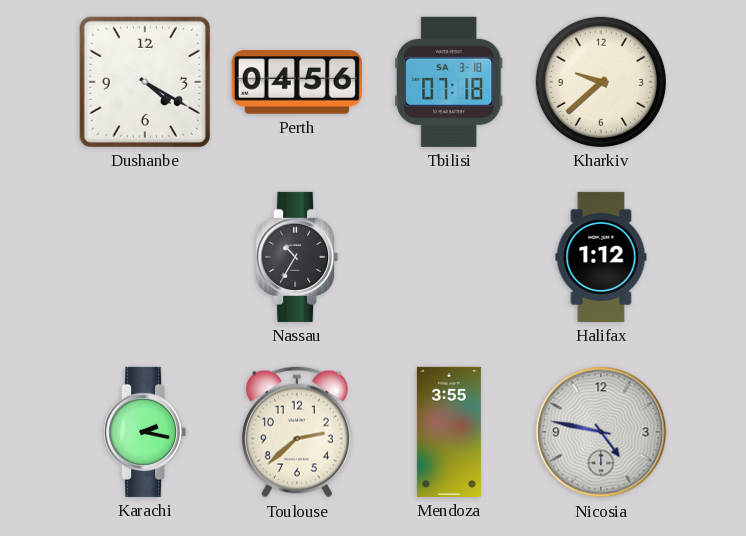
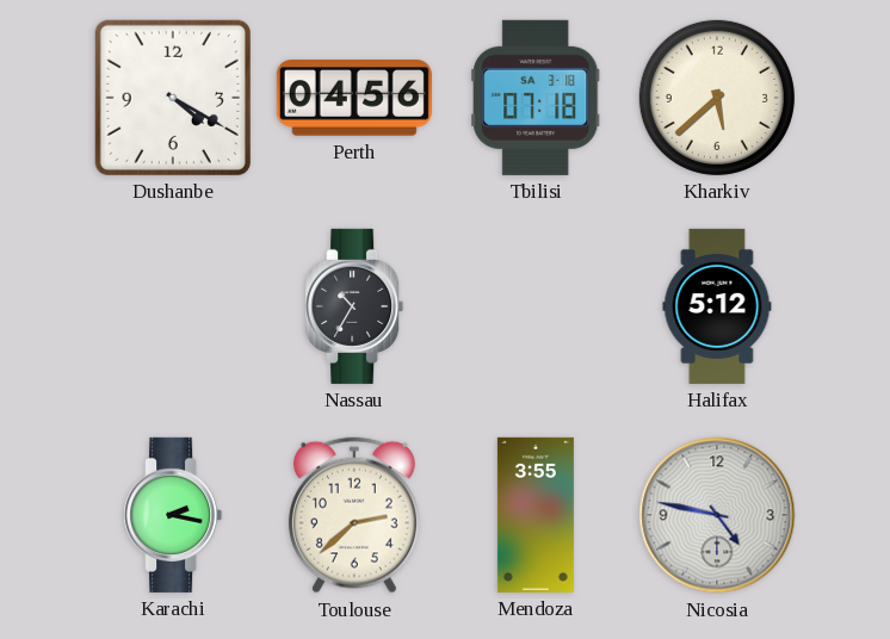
Kharkiv: 9:38 -> 5:38
Halifax: 1:12 -> 5:12
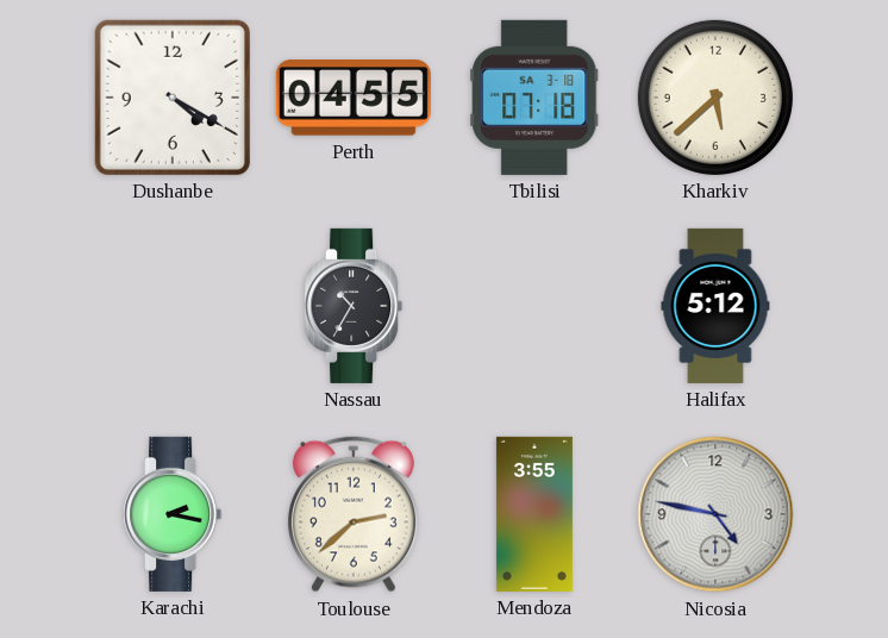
Perth: 04:56 -> 04:55
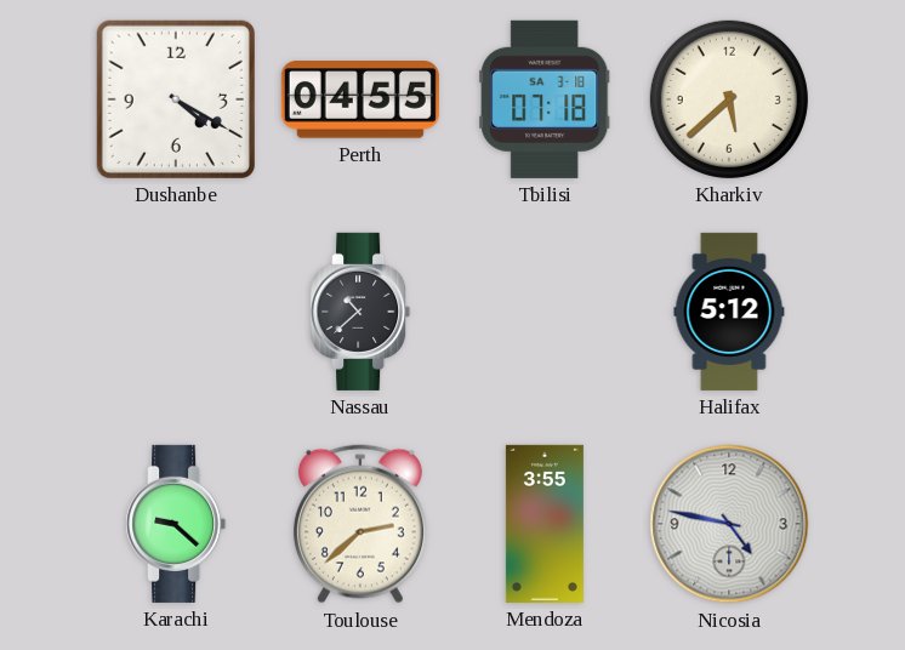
Nassau: 10:35 -> 10:38
Karachi: 2:17 -> 9:22
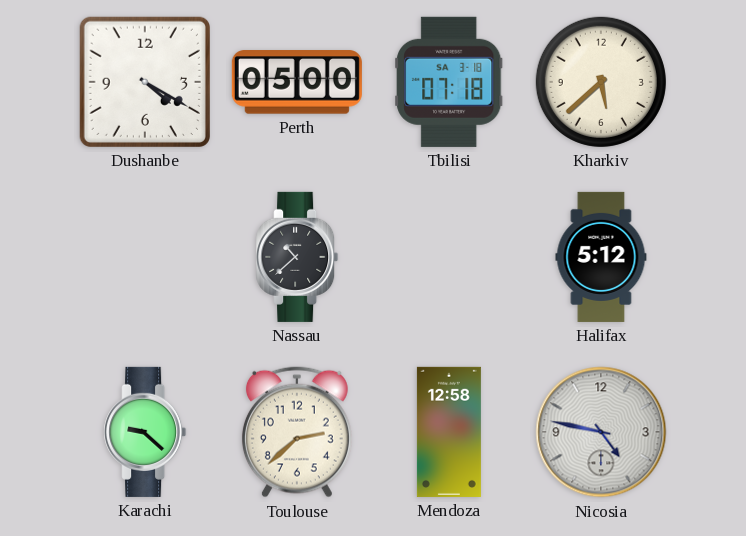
Perth: 04:55 -> 05:00
Mendoza: 3:55 -> 12:58
